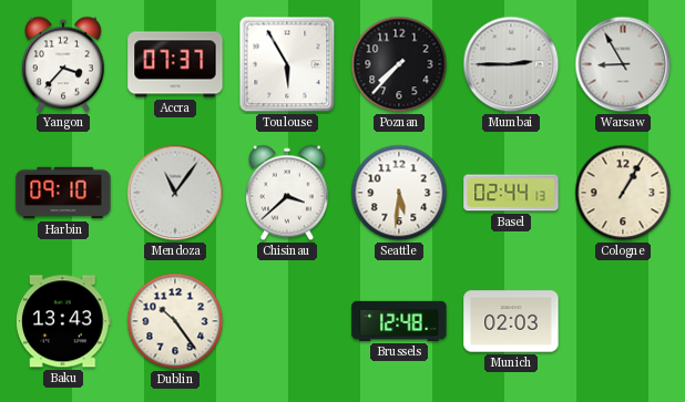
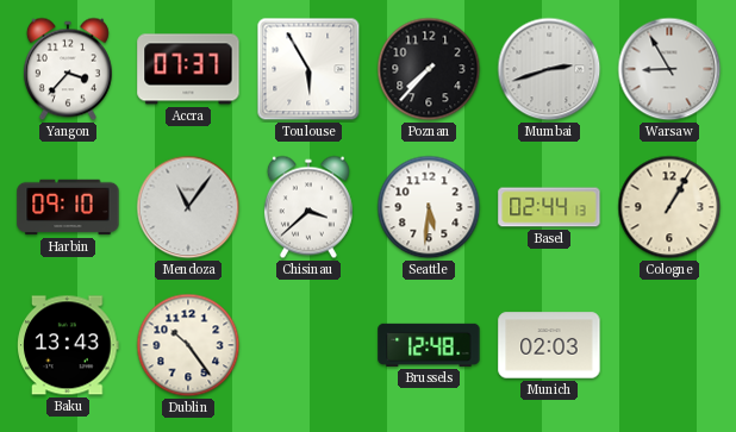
Mumbai: 2:45 -> 2:42
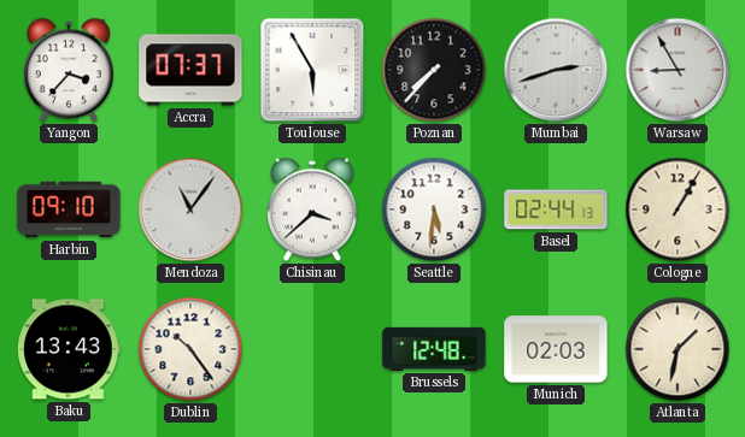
Atlanta: none -> 1:32
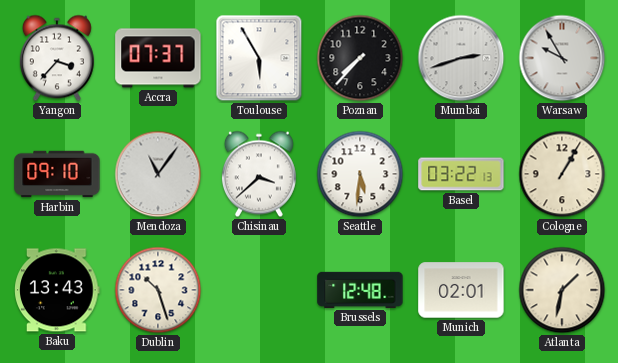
Warsaw: 8:55 -> 9:55
Basel: 02:44 -> 03:22
Dublin: 10:24 -> 10:27
Munich: 02:03 -> 02:01
